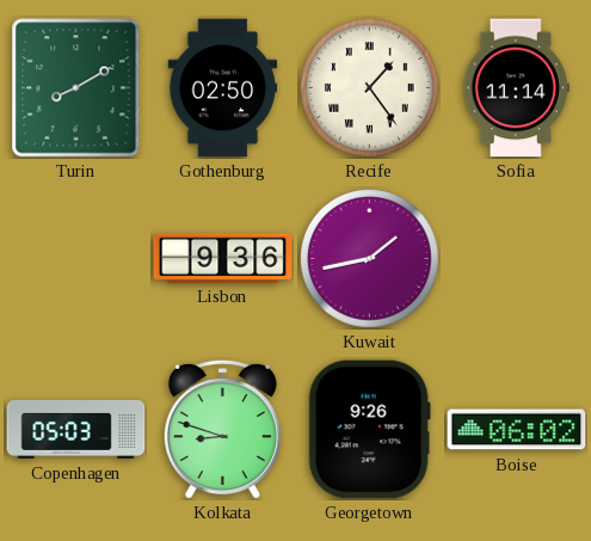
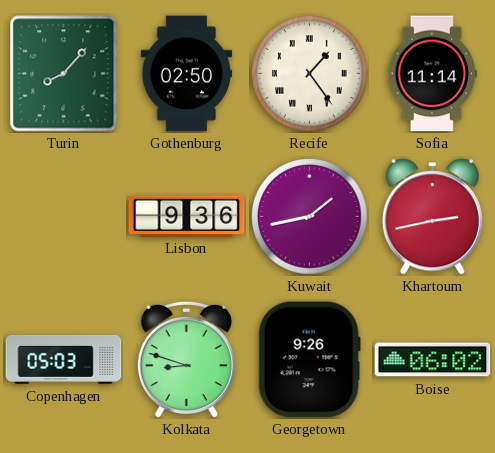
Turin: 8:10 -> 8:07
Khartoum: none -> 2:43
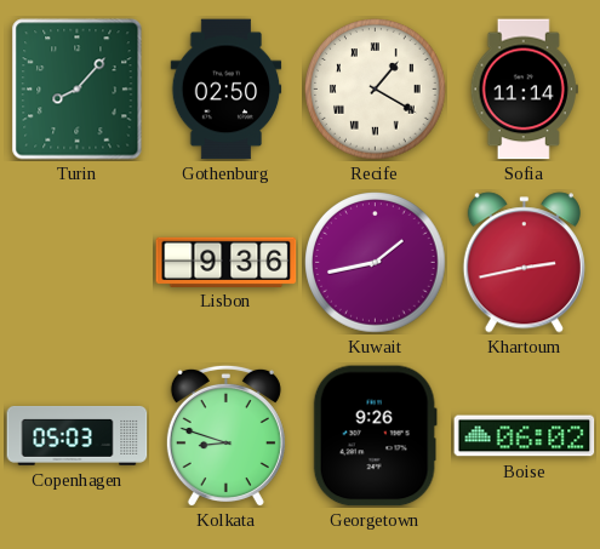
Recife: 1:24 -> 1:20
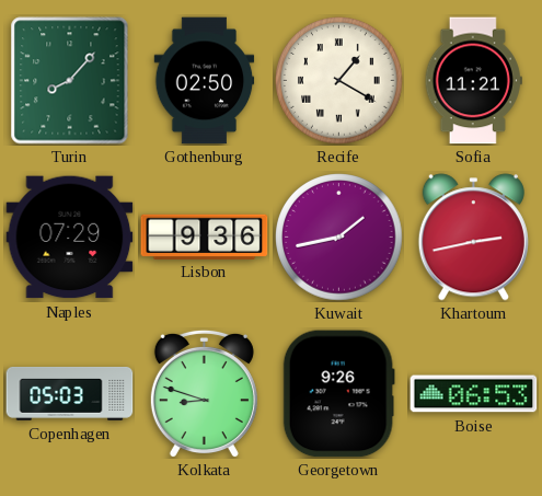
Sofia: 11:14 -> 11:21
Naples: none -> 07:29
Boise: 06:02 -> 06:53
